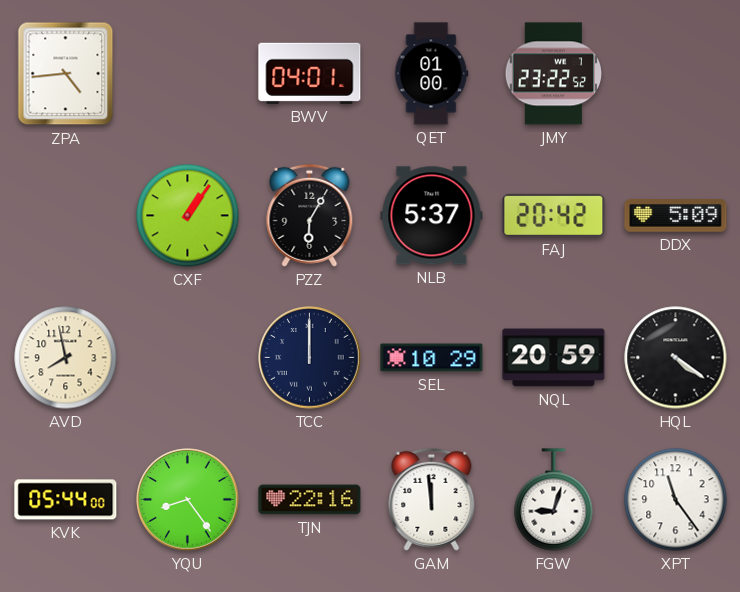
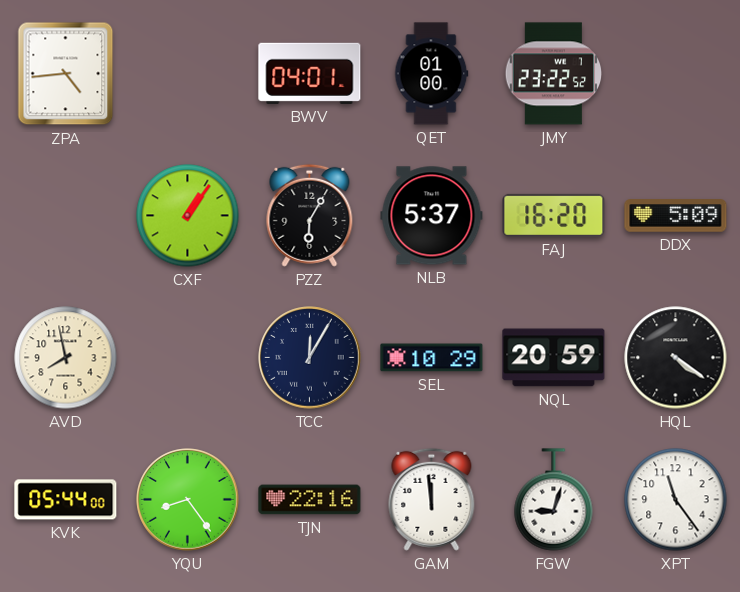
FAJ: 20:42 -> 16:20
TCC: 12:00 -> 12:05
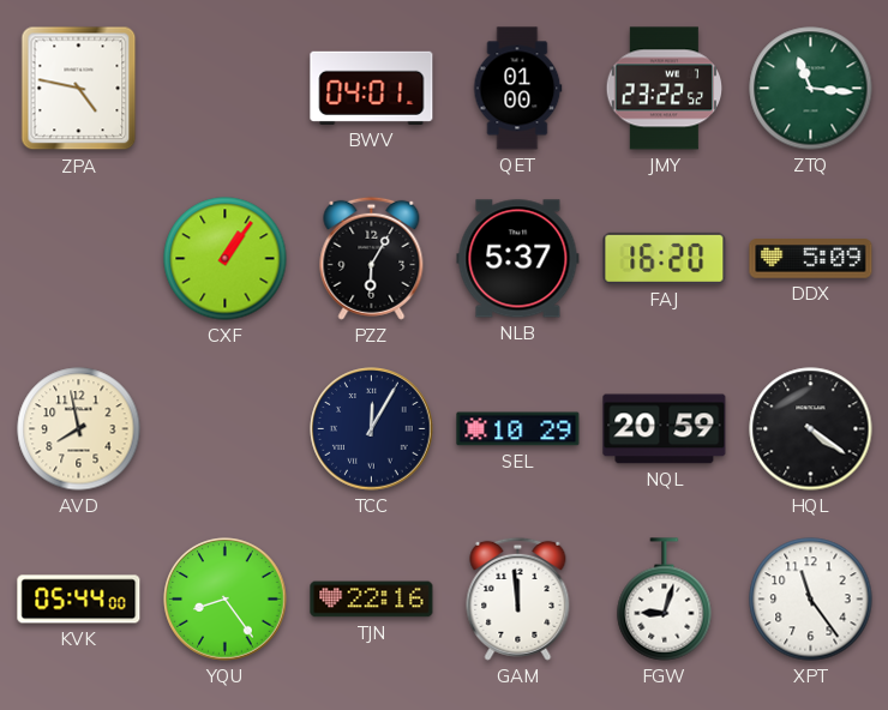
ZPA: 4:44 -> 4:47
ZTQ: none -> 11:16
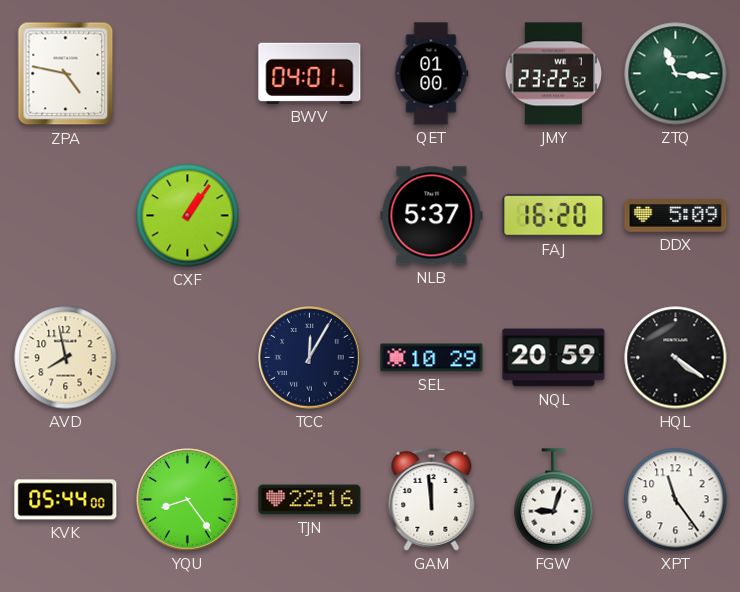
PZZ: 6:05 -> none
